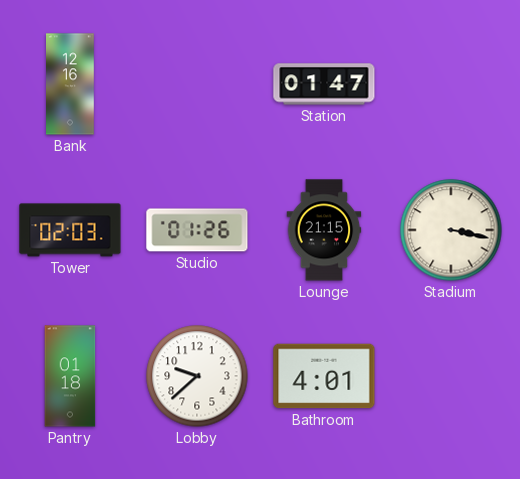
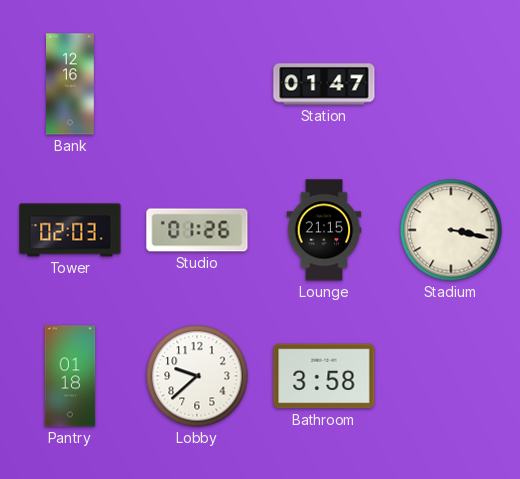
Bathroom: 4:01 -> 3:58
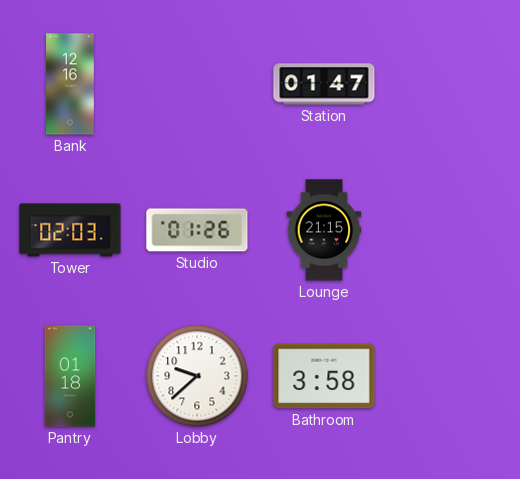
Stadium: 3:17 -> none
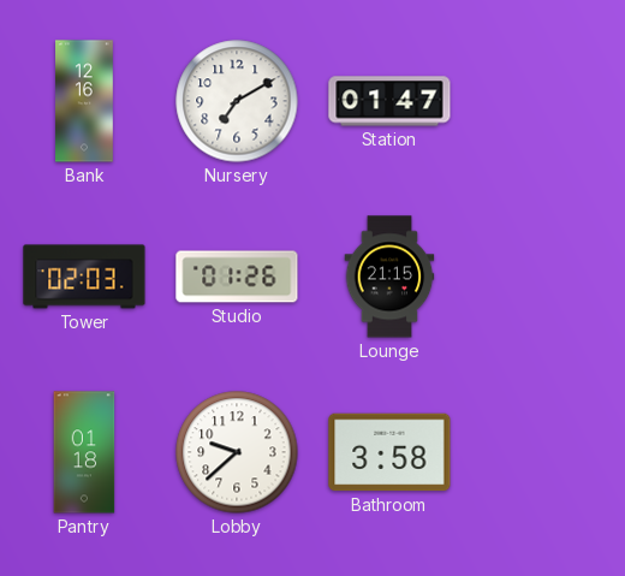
Nursery: none -> 7:10
